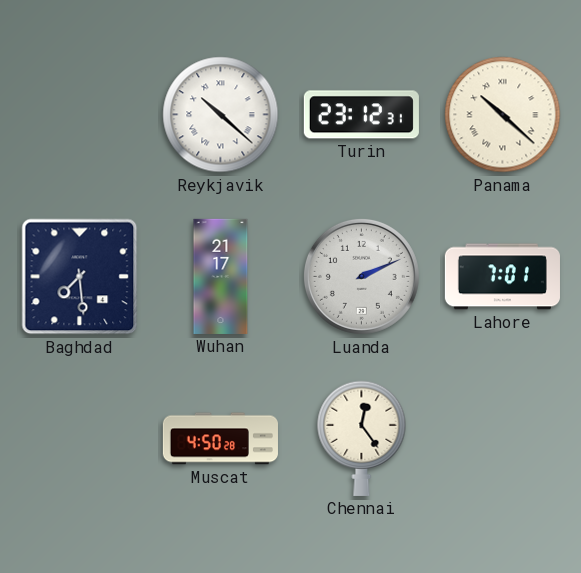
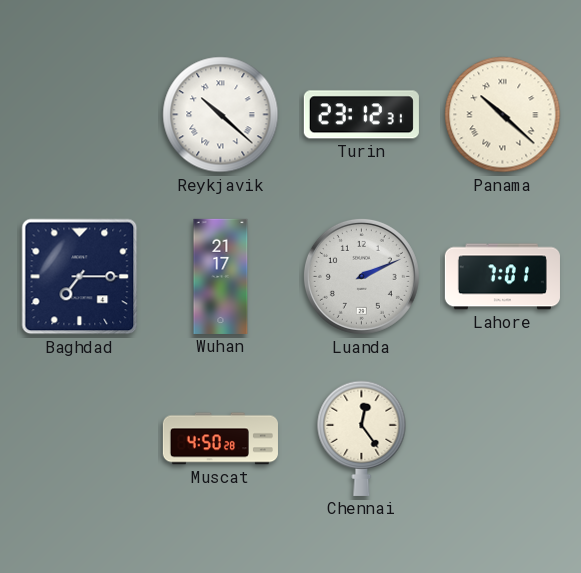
Baghdad: 7:29 -> 7:15
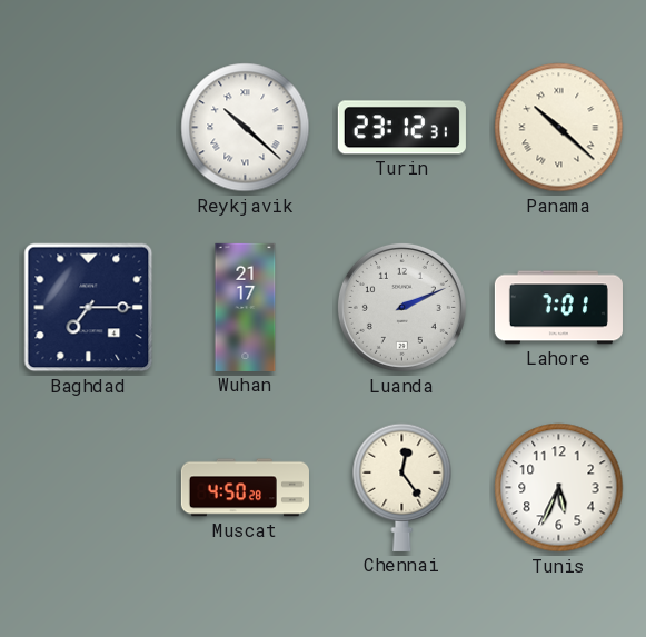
Tunis: none -> 5:34
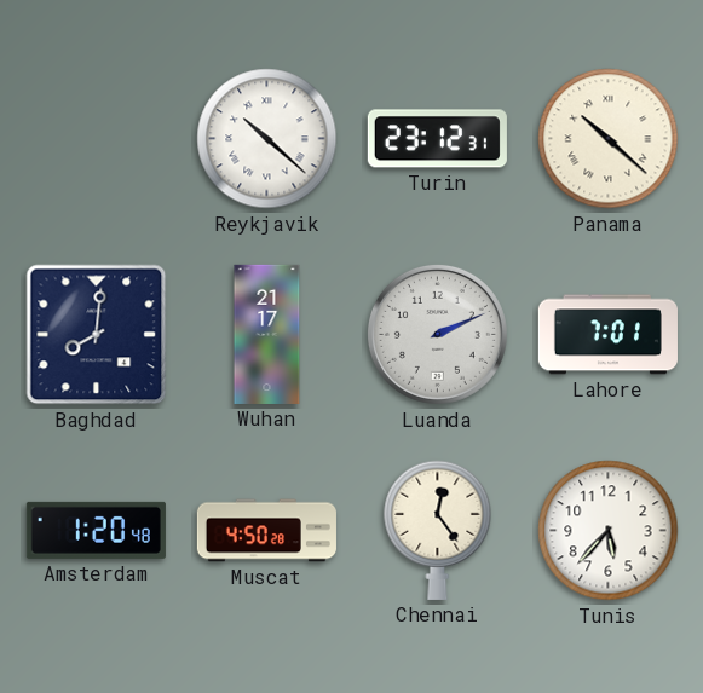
Baghdad: 7:15 -> 8:01
Amsterdam: none -> 1:20
Tunis: 5:34 -> 5:37
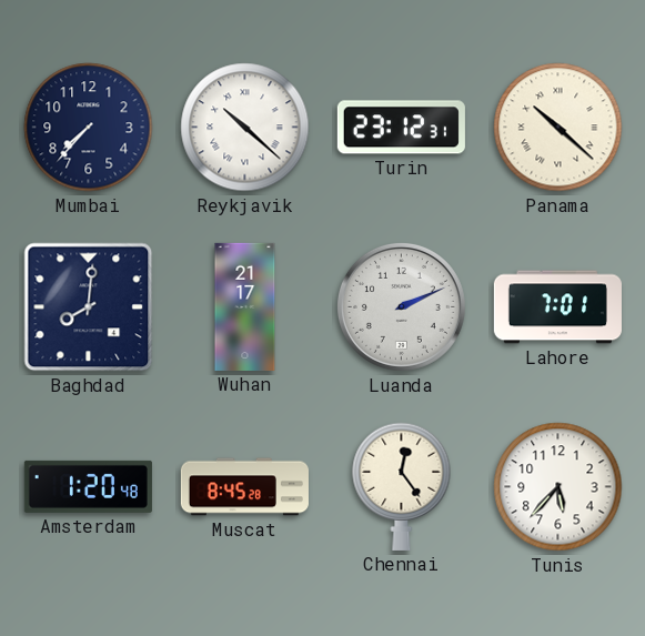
Mumbai: none -> 7:37
Muscat: 4:50 -> 8:45
